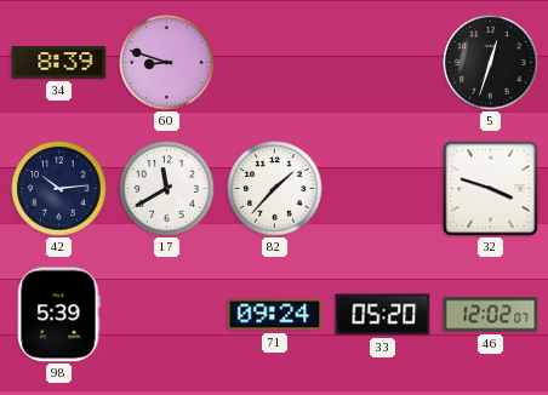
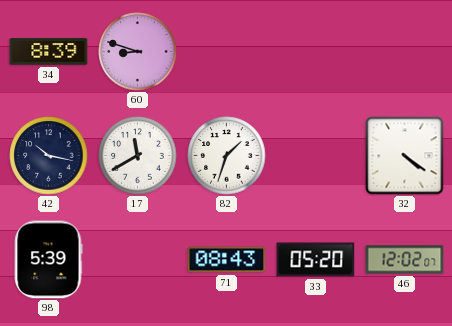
5: 12:33 -> none
42: 10:14 -> 10:17
82: 1:37 -> 1:33
32: 3:48 -> 4:21
71: 09:24 -> 08:43
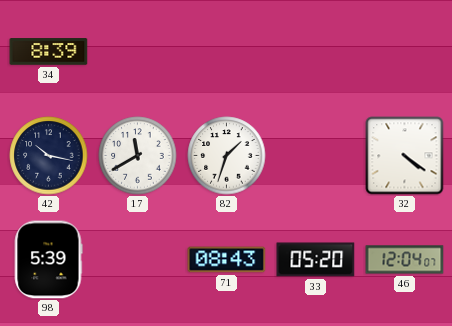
60: 8:48 -> none
46: 12:02 -> 12:04
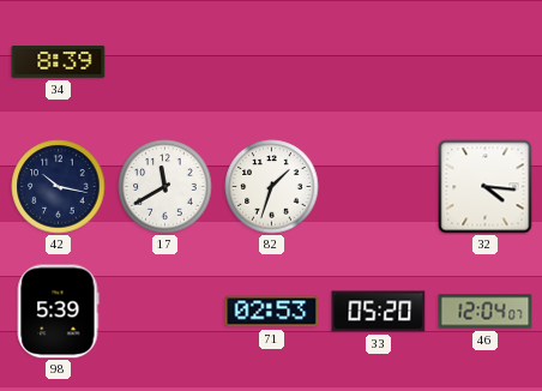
32: 4:21 -> 4:16
71: 08:43 -> 02:53
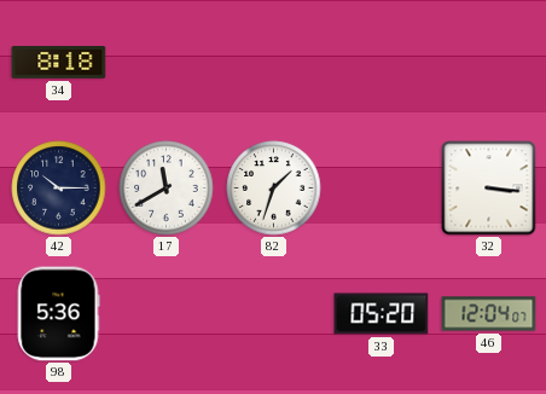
34: 8:39 -> 8:18
42: 10:17 -> 10:15
32: 4:16 -> 3:16
98: 5:39 -> 5:36
71: 02:53 -> none
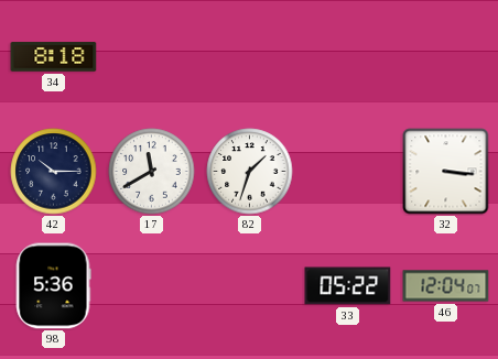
33: 05:20 -> 05:22
